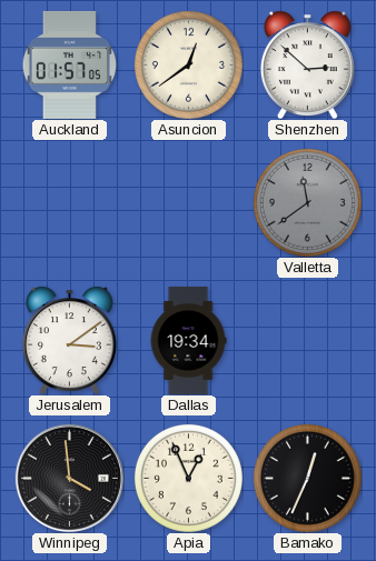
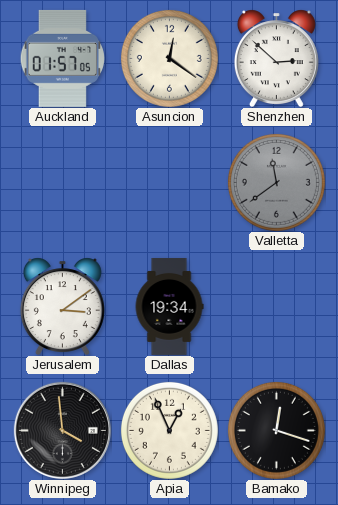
Asuncion: 12:39 -> 12:21
Bamako: 12:34 -> 12:18
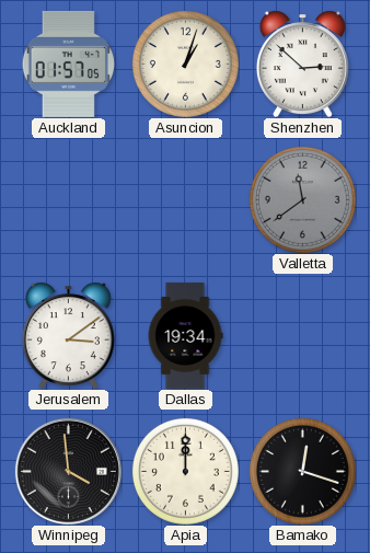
Asuncion: 12:21 -> 1:03
Apia: 12:56 -> 12:00
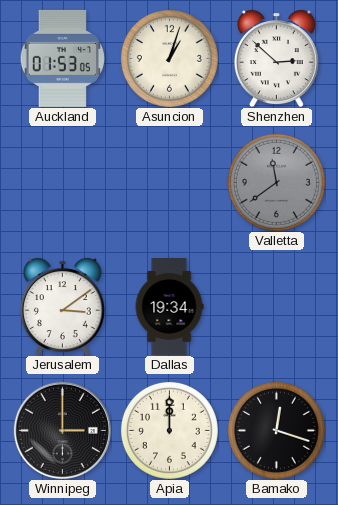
Auckland: 01:57 -> 01:53
Winnipeg: 3:59 -> 3:00
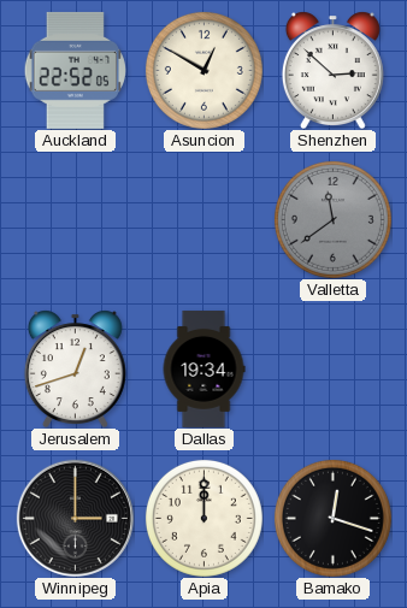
Auckland: 01:53 -> 22:52
Asuncion: 1:03 -> 12:50
Jerusalem: 3:09 -> 12:42
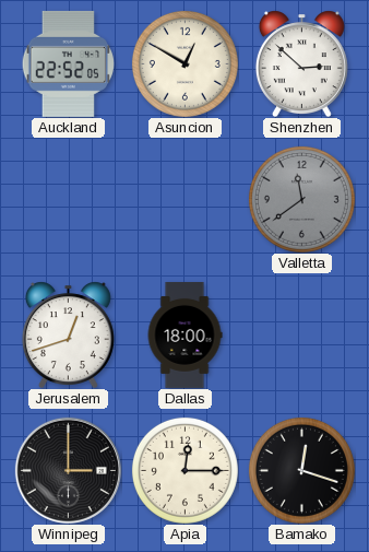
Dallas: 19:34 -> 18:00
Apia: 12:00 -> 12:15
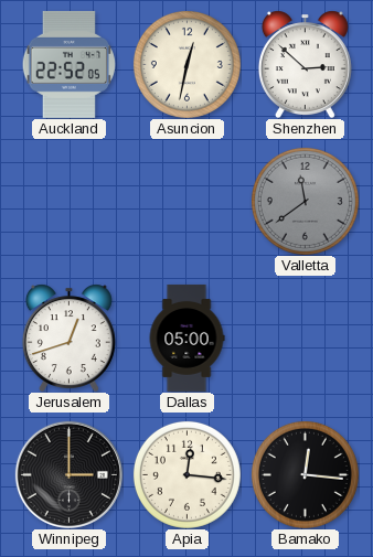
Asuncion: 12:50 -> 12:32
Dallas: 18:00 -> 05:00
Apia: 12:15 -> 12:16
Bamako: 12:18 -> 12:16
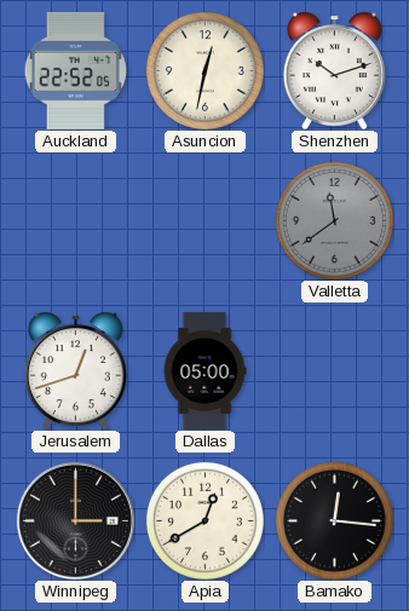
Shenzhen: 2:52 -> 10:12
Apia: 12:16 -> 12:40
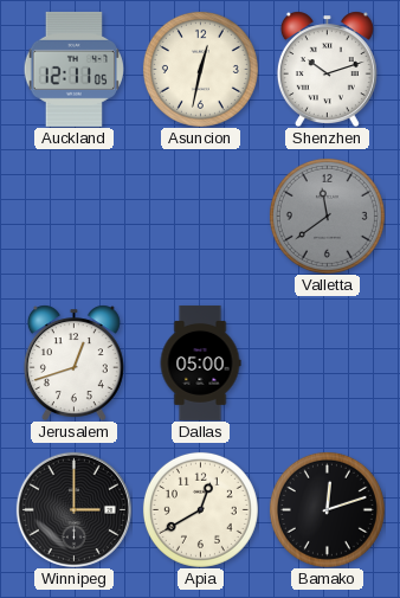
Auckland: 22:52 -> 12:11
Bamako: 12:16 -> 12:12
